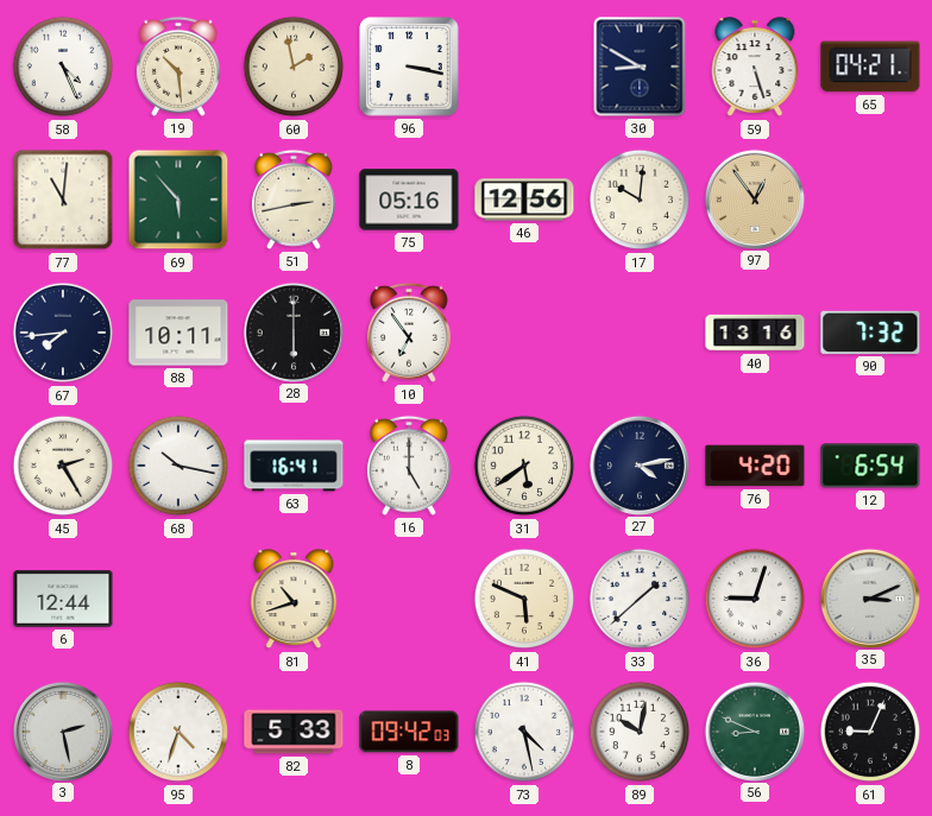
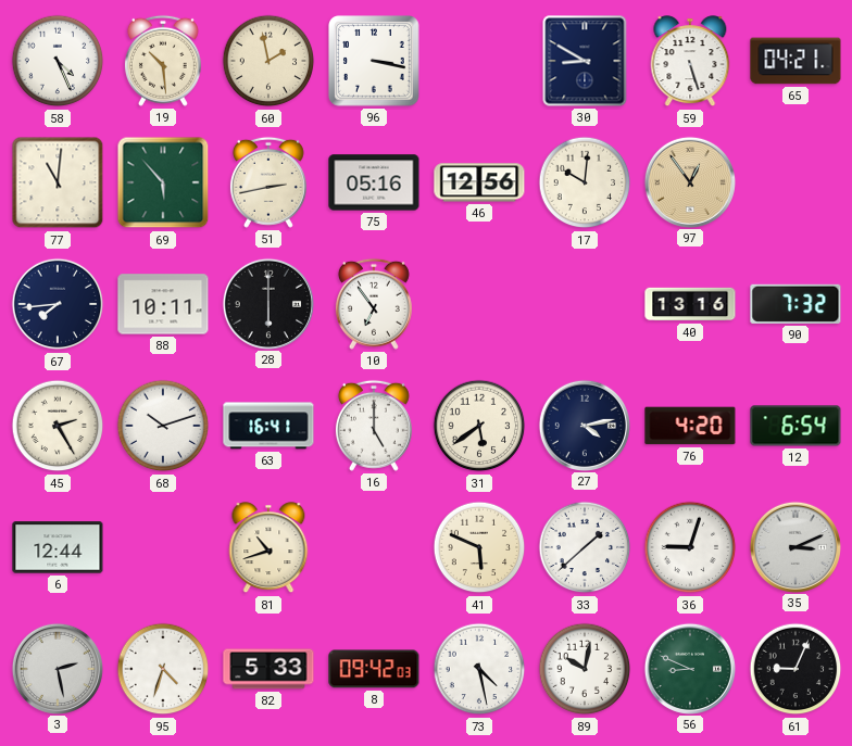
68: 10:17 -> 10:12
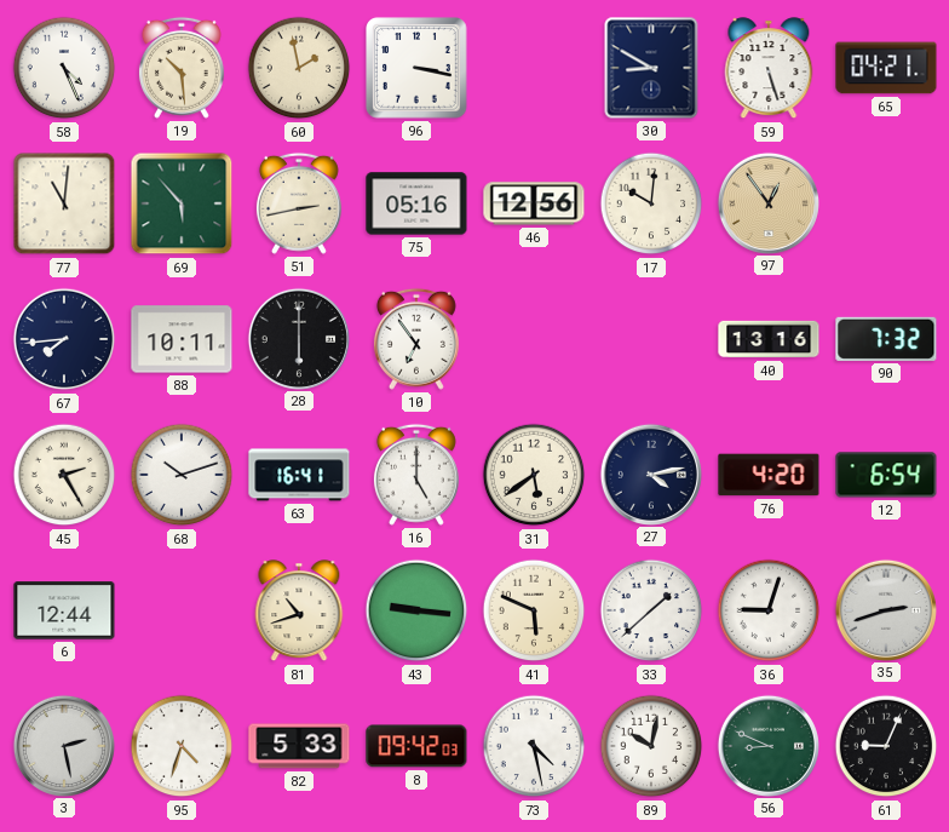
43: none -> 9:16
35: 3:11 -> 2:42
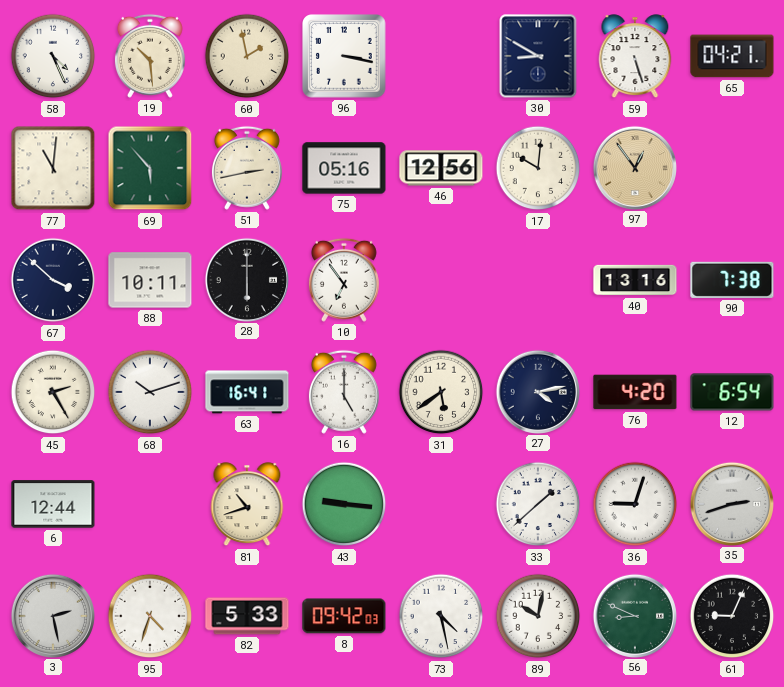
67: 7:44 -> 3:52
90: 7:32 -> 7:38
41: 5:49 -> none
